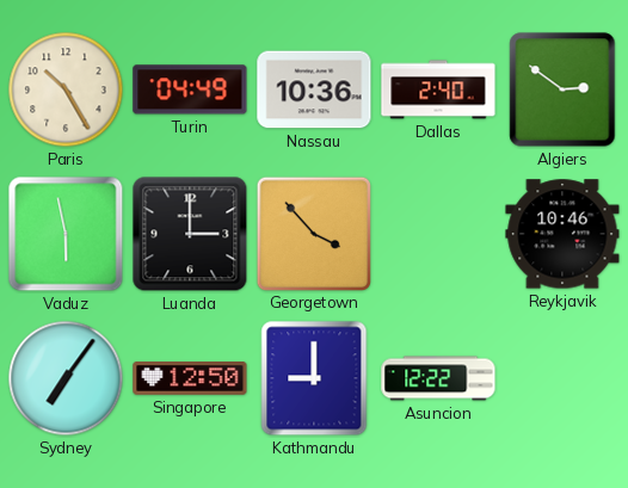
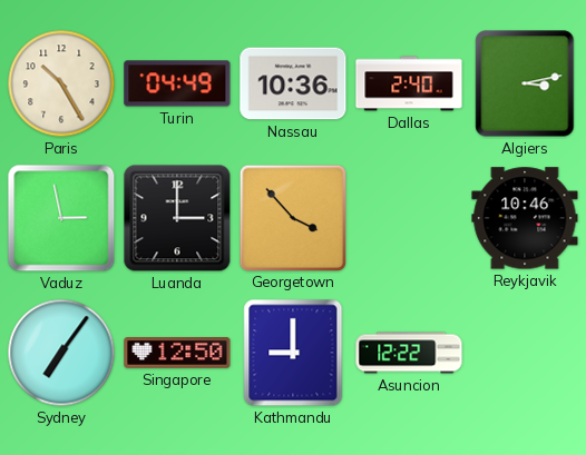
Algiers: 2:51 -> 3:13
Vaduz: 5:58 -> 2:58
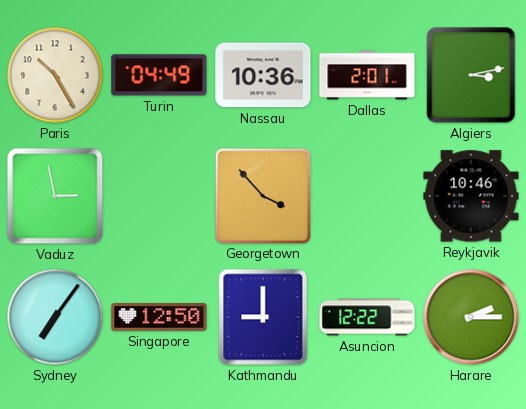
Dallas: 2:40 -> 2:01
Luanda: 3:00 -> none
Harare: none -> 2:15
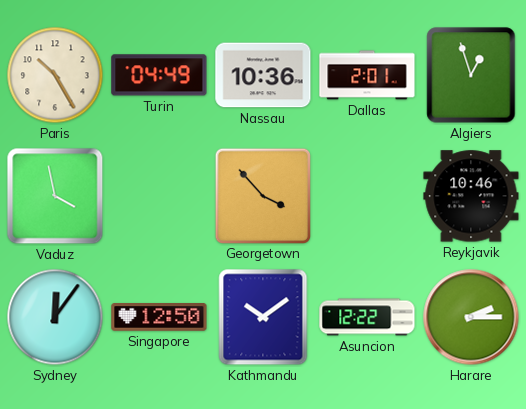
Algiers: 3:13 -> 12:57
Vaduz: 2:58 -> 3:58
Sydney: 7:06 -> 12:06
Kathmandu: 9:00 -> 10:09
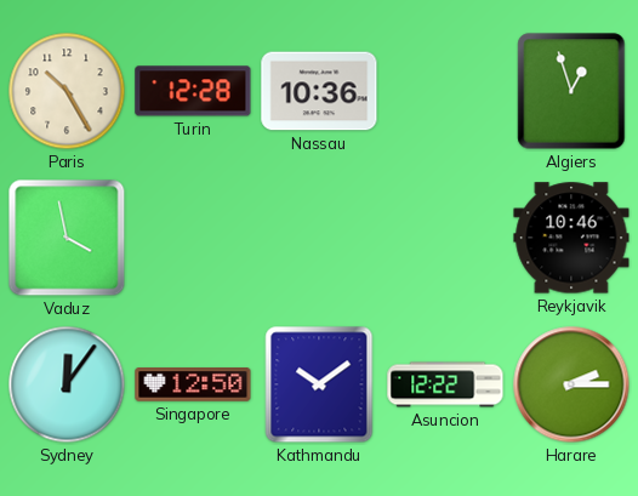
Turin: 04:49 -> 12:28
Dallas: 2:01 -> none
Georgetown: 3:53 -> none
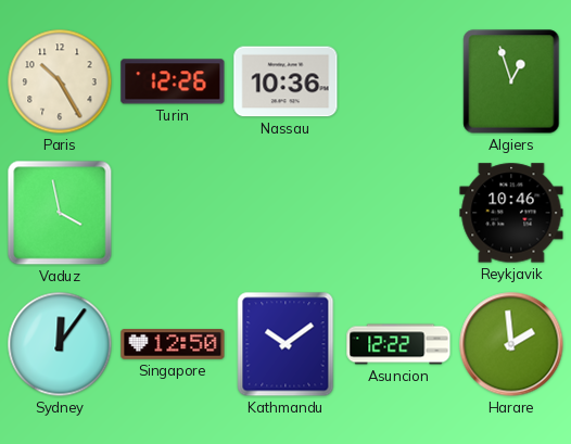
Turin: 12:28 -> 12:26
Harare: 2:15 -> 1:59
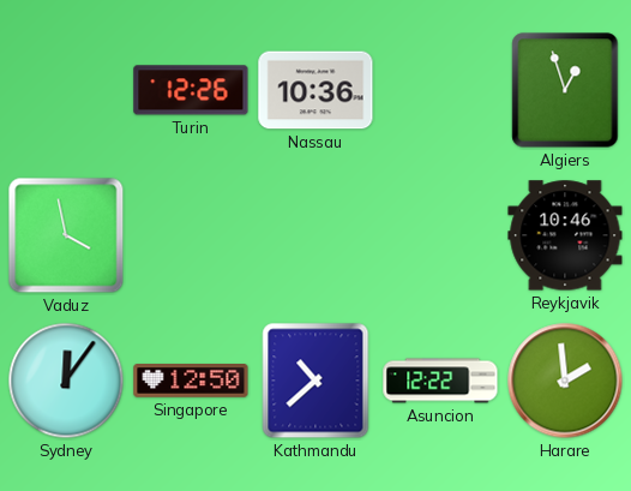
Paris: 10:25 -> none
Kathmandu: 10:09 -> 10:38
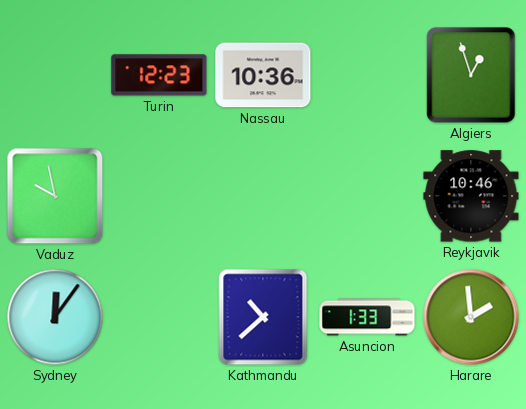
Turin: 12:26 -> 12:23
Vaduz: 3:58 -> 9:58
Singapore: 12:50 -> none
Asuncion: 12:22 -> 1:33
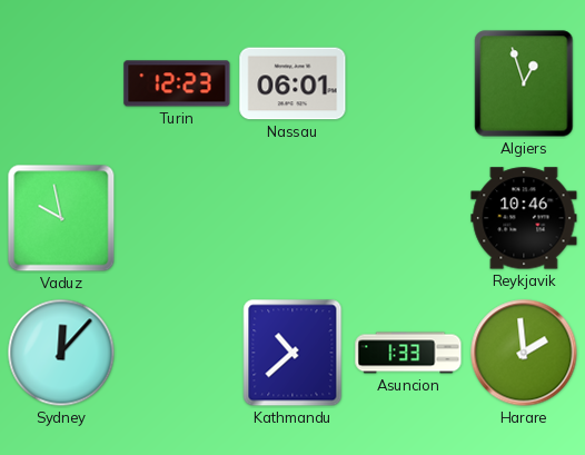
Nassau: 10:36 -> 06:01
Sydney: 12:06 -> 12:07
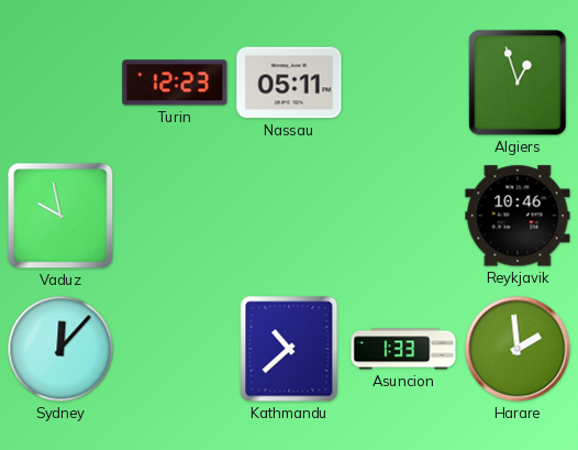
Nassau: 06:01 -> 05:11
